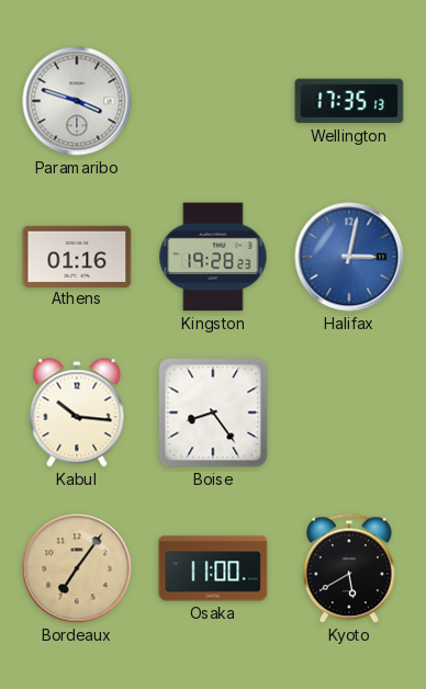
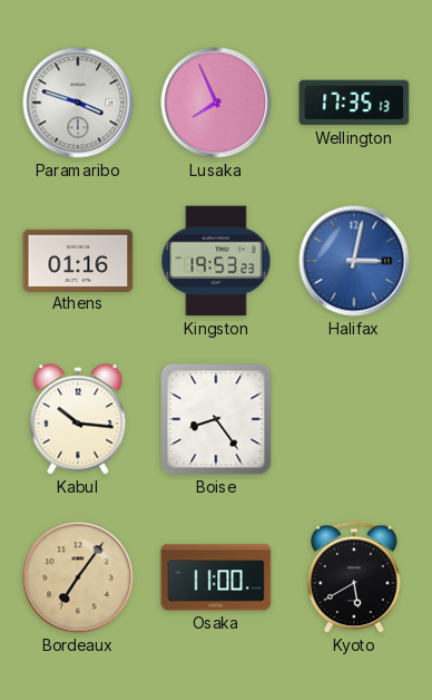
Lusaka: none -> 7:56
Kingston: 19:28 -> 19:53
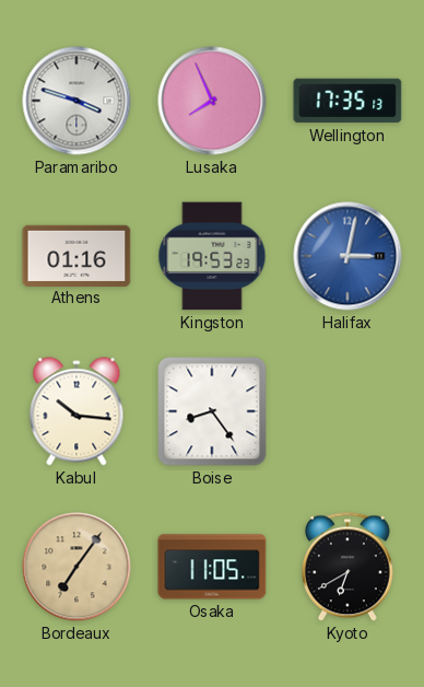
Osaka: 11:00 -> 11:05
Kyoto: 5:40 -> 6:40
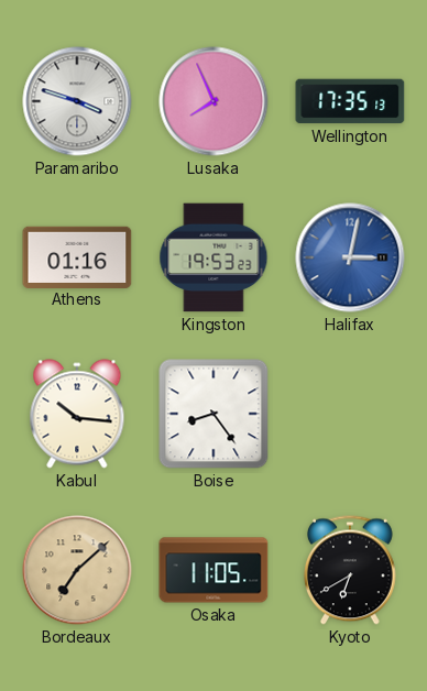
Bordeaux: 7:06 -> 7:08
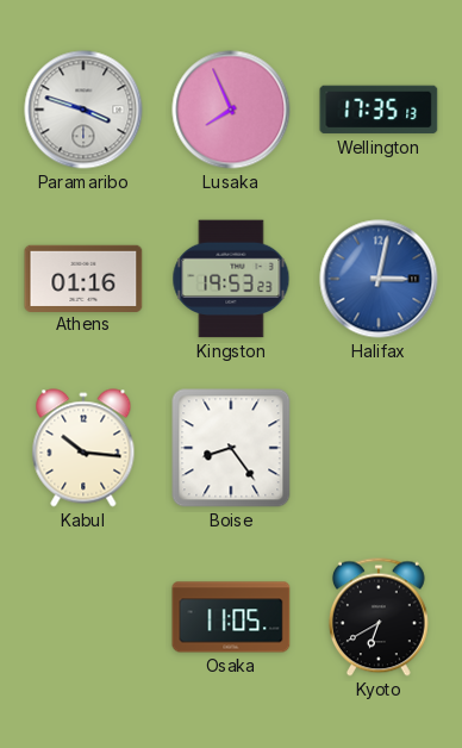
Bordeaux: 7:08 -> none
